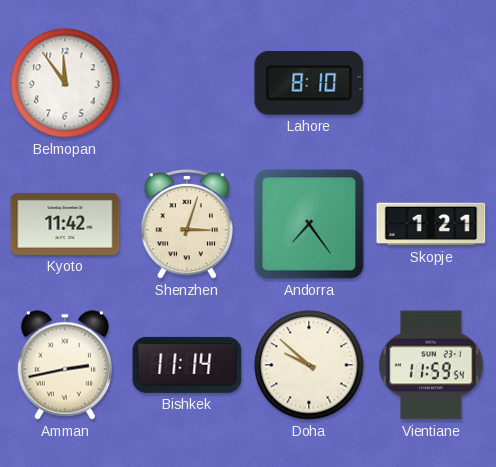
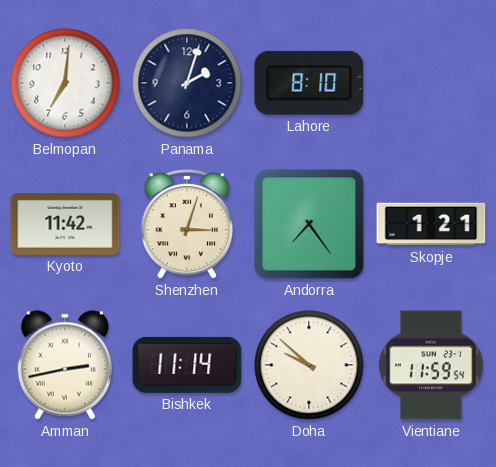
Belmopan: 11:54 -> 7:01
Panama: none -> 2:03
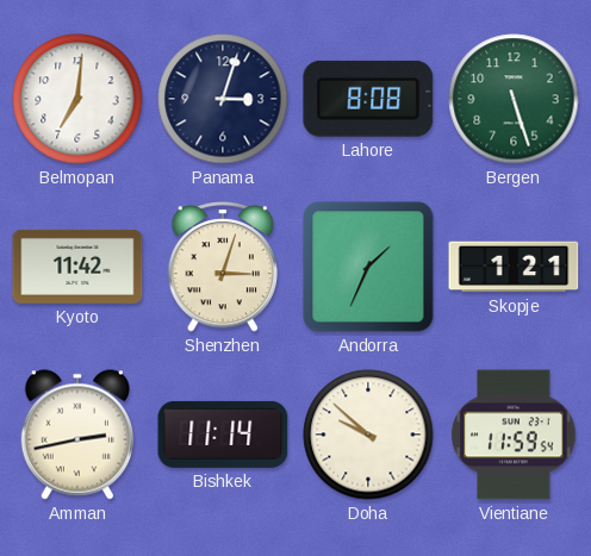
Panama: 2:03 -> 3:03
Lahore: 8:10 -> 8:08
Bergen: none -> 5:27
Andorra: 7:24 -> 1:34
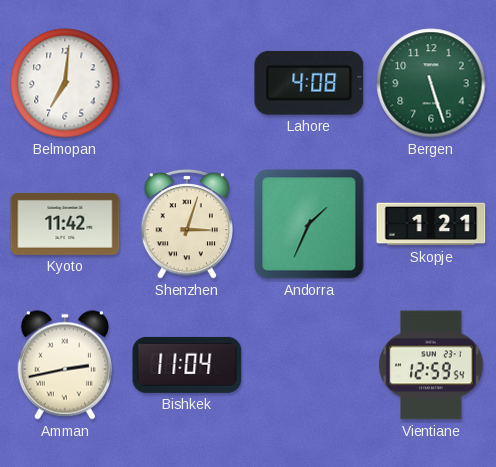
Panama: 3:03 -> none
Lahore: 8:08 -> 4:08
Bishkek: 11:14 -> 11:04
Doha: 9:52 -> none
Vientiane: 11:59 -> 12:59
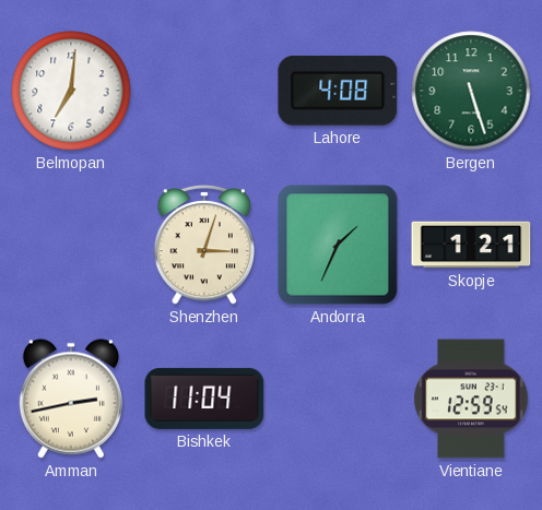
Kyoto: 11:42 -> none
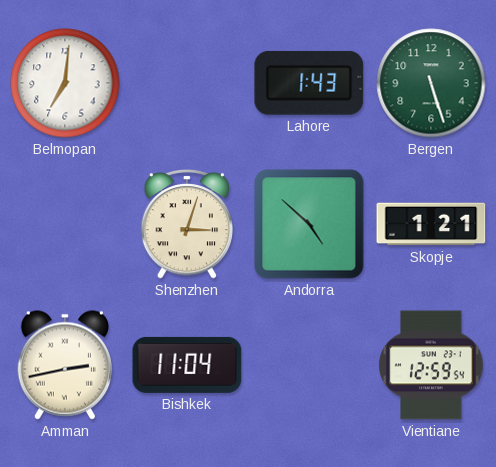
Lahore: 4:08 -> 1:43
Andorra: 1:34 -> 4:52
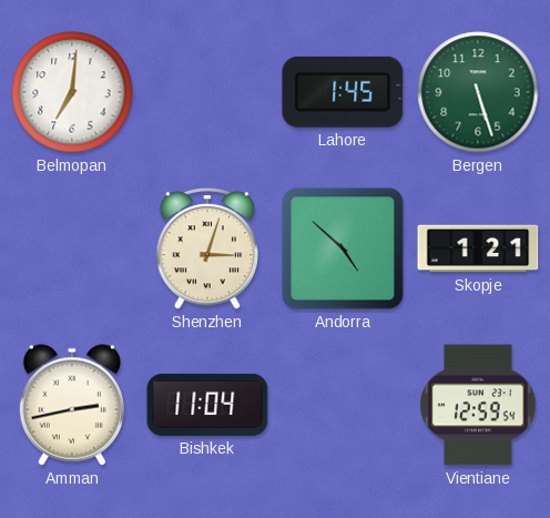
Lahore: 1:43 -> 1:45
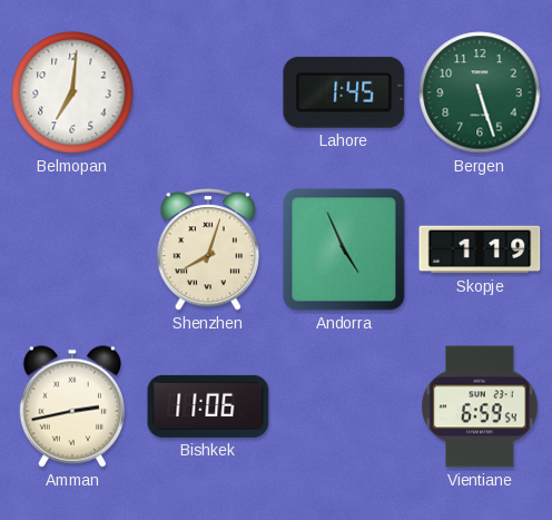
Shenzhen: 3:03 -> 8:03
Andorra: 4:52 -> 4:56
Skopje: 1:21 -> 1:19
Bishkek: 11:04 -> 11:06
Vientiane: 12:59 -> 6:59
